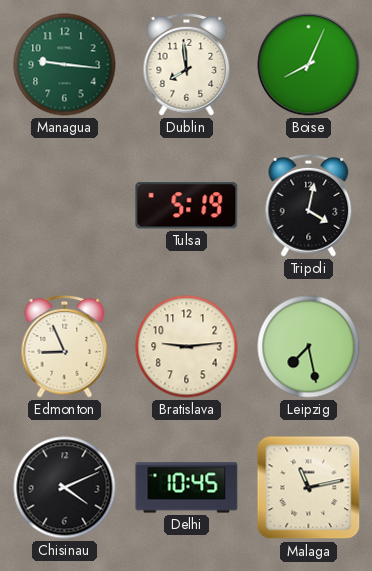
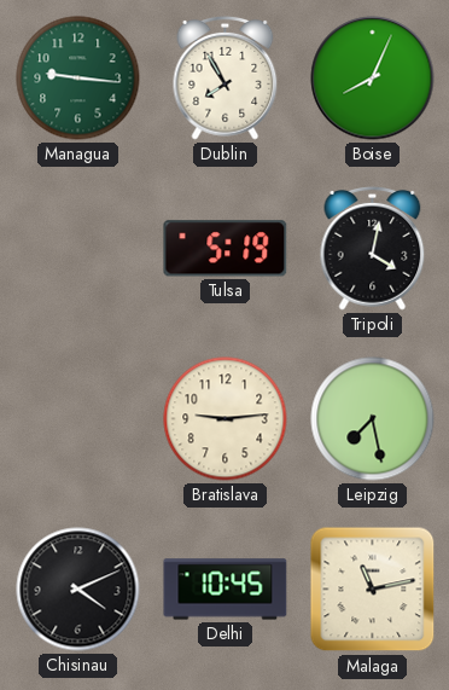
Dublin: 7:59 -> 7:55
Edmonton: 8:56 -> none
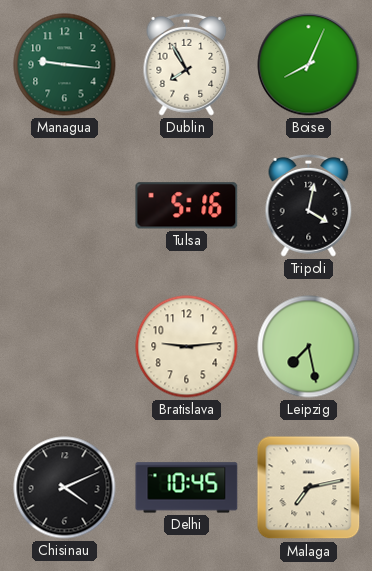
Tulsa: 5:19 -> 5:16
Malaga: 11:13 -> 7:13
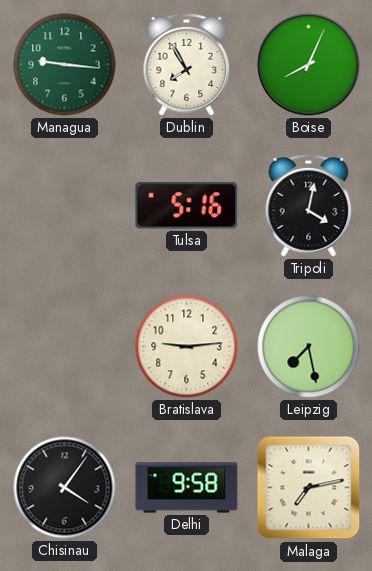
Chisinau: 4:11 -> 4:06
Delhi: 10:45 -> 9:58
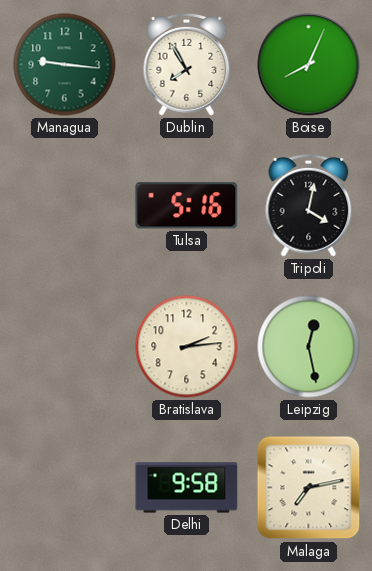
Bratislava: 9:14 -> 2:14
Leipzig: 7:28 -> 12:28
Chisinau: 4:06 -> none
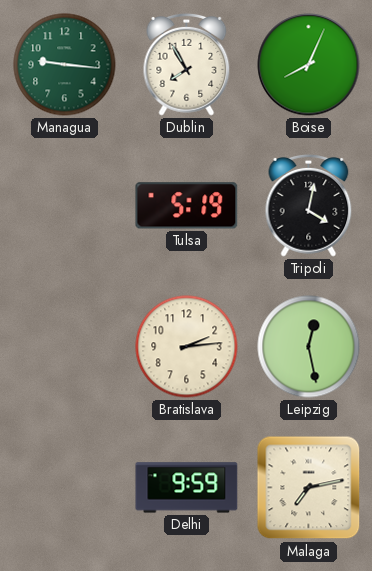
Tulsa: 5:16 -> 5:19
Delhi: 9:58 -> 9:59
